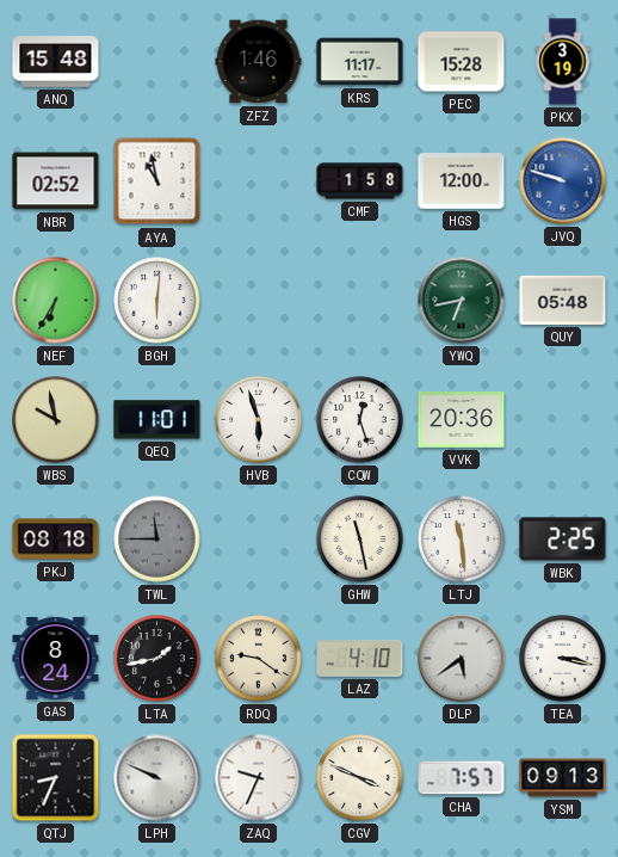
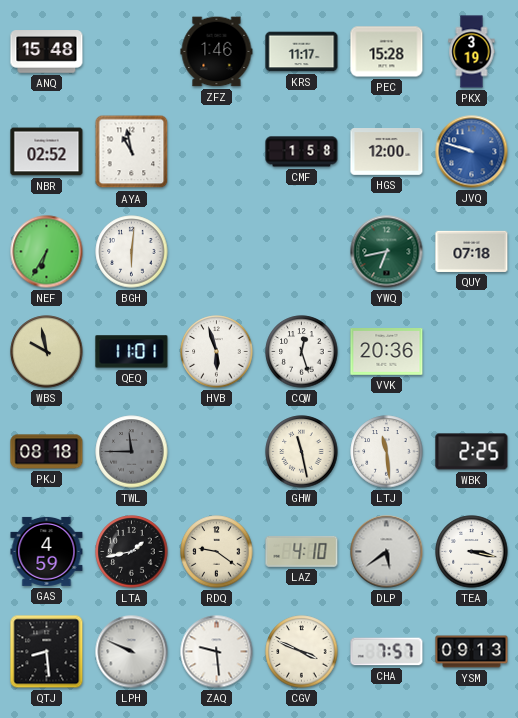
QUY: 05:48 -> 07:18
GAS: 8:24 -> 4:59
QTJ: 8:34 -> 8:29
ZAQ: 9:34 -> 9:29
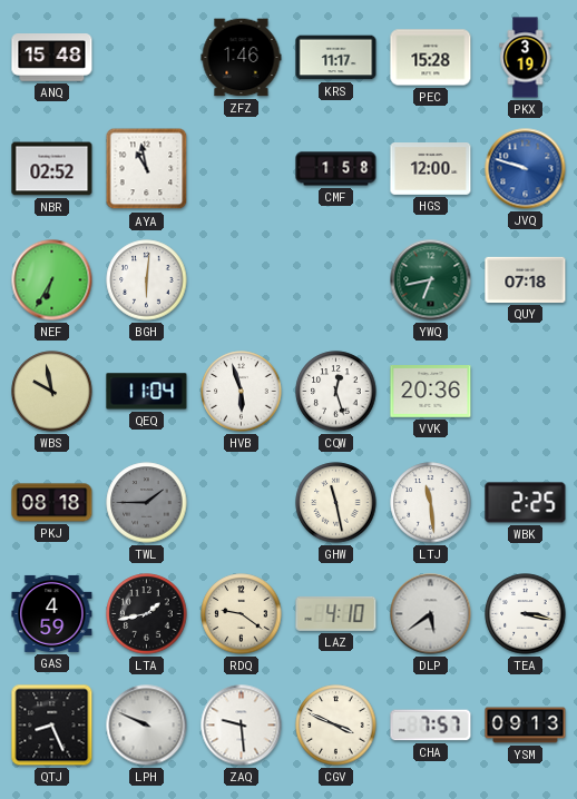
QEQ: 11:01 -> 11:04
TWL: 11:45 -> 1:45
QTJ: 8:29 -> 8:26
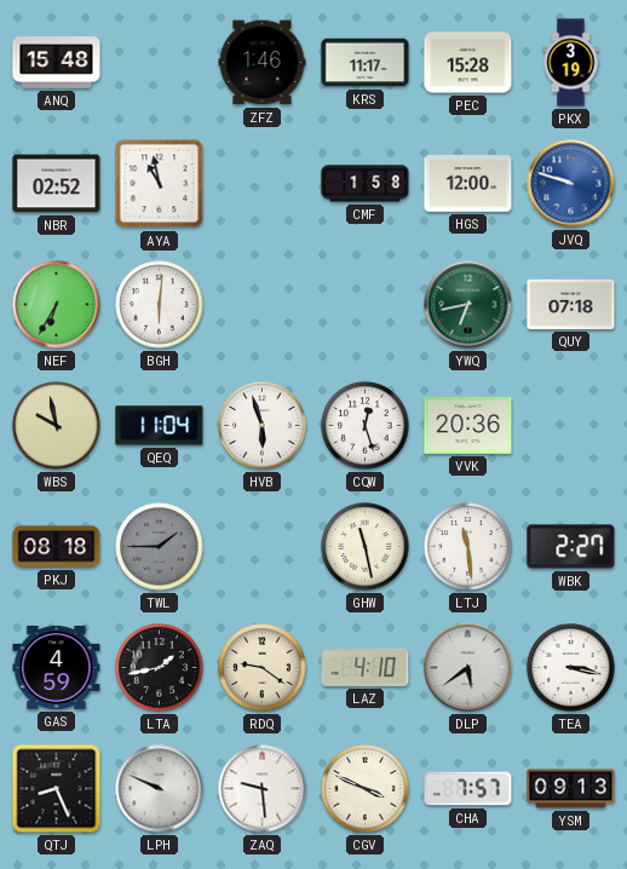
WBK: 2:25 -> 2:27
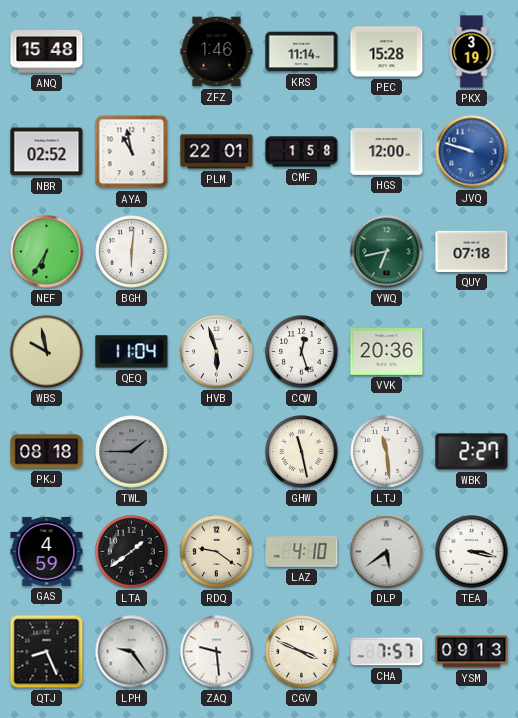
KRS: 11:17 -> 11:14
PLM: none -> 22:01
LTA: 1:43 -> 1:39
LPH: 9:49 -> 9:24
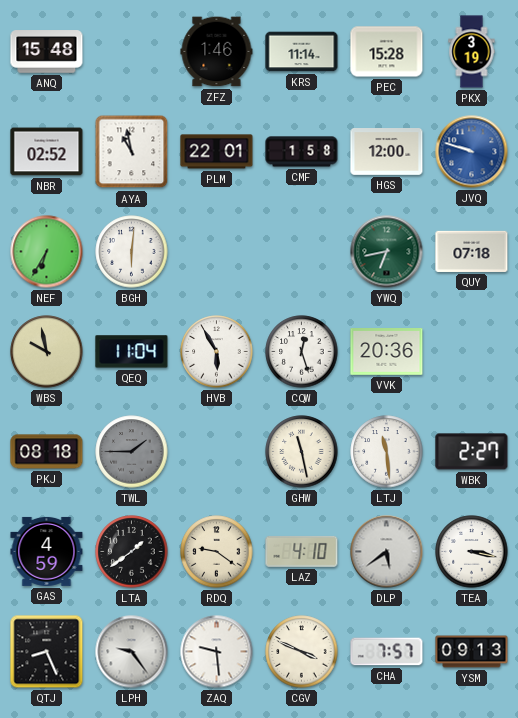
HVB: 5:57 -> 5:55
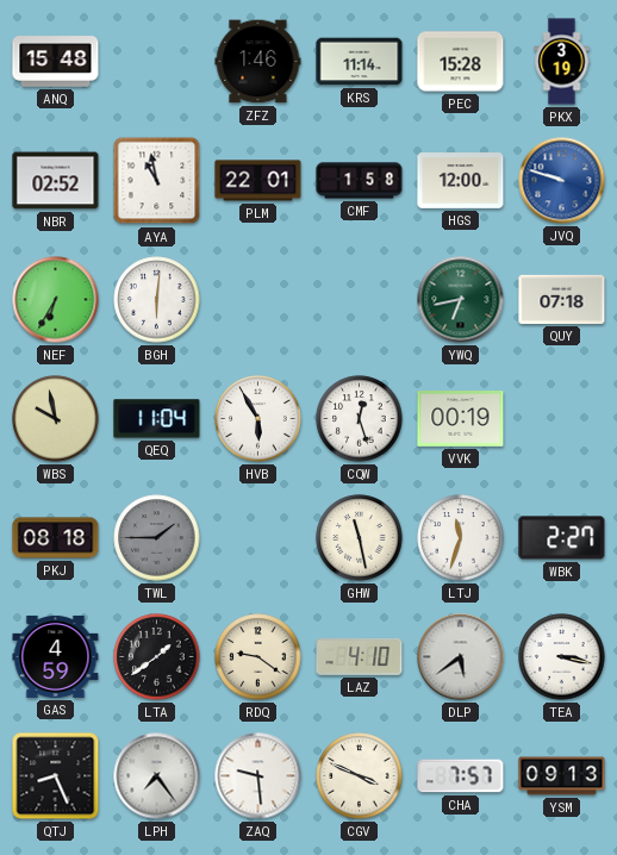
VVK: 20:36 -> 00:19
LTJ: 11:29 -> 11:33
LPH: 9:24 -> 7:24
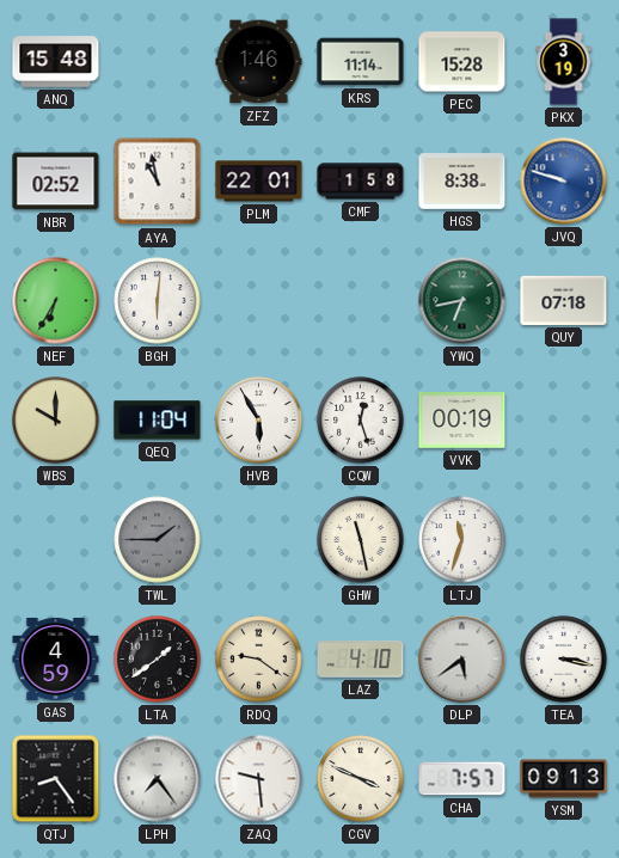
HGS: 12:00 -> 8:38
WBS: 9:58 -> 10:00
PKJ: 08:18 -> none
WBK: 2:27 -> none
QTJ: 8:26 -> 8:24
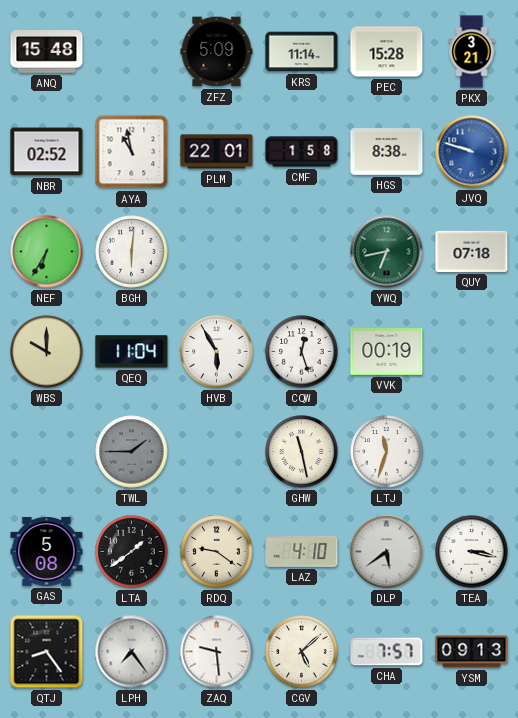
ZFZ: 1:46 -> 5:09
PKX: 3:19 -> 3:21
GAS: 4:59 -> 5:08
CGV: 3:49 -> 5:08
